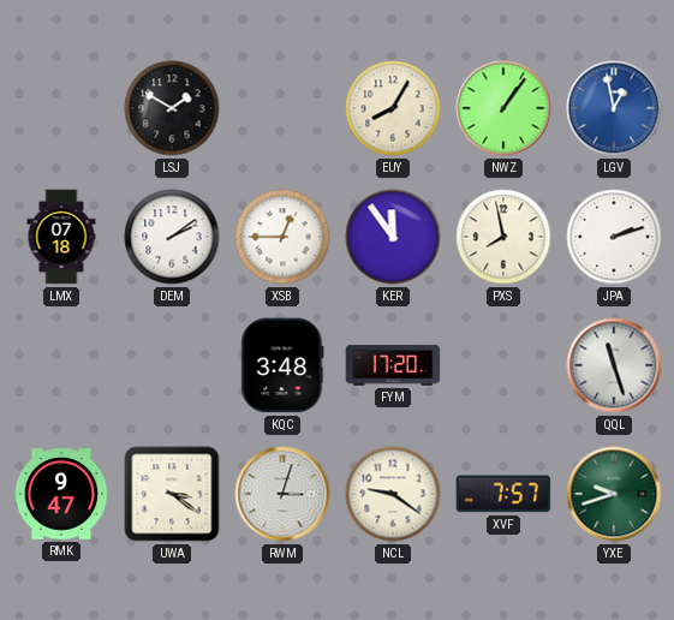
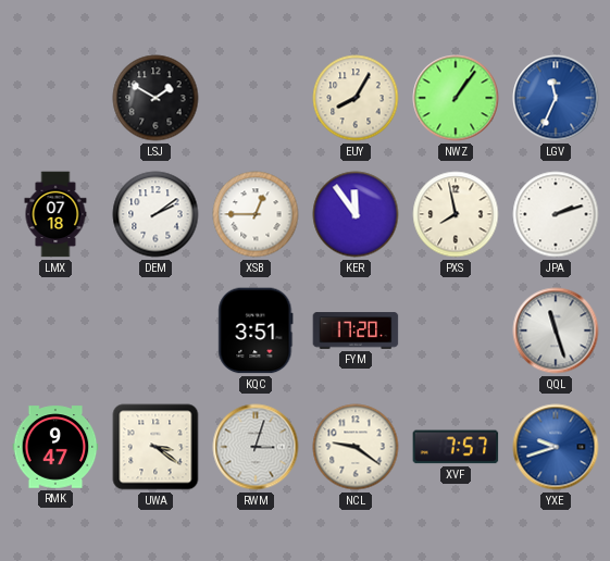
LGV: 12:58 -> 11:34
KQC: 3:48 -> 3:51
YXE dial: green -> blue
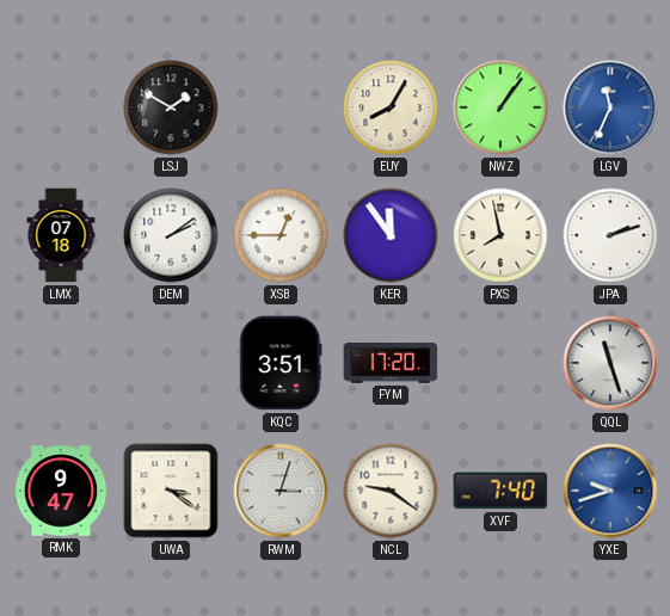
XVF: 7:57 -> 7:40
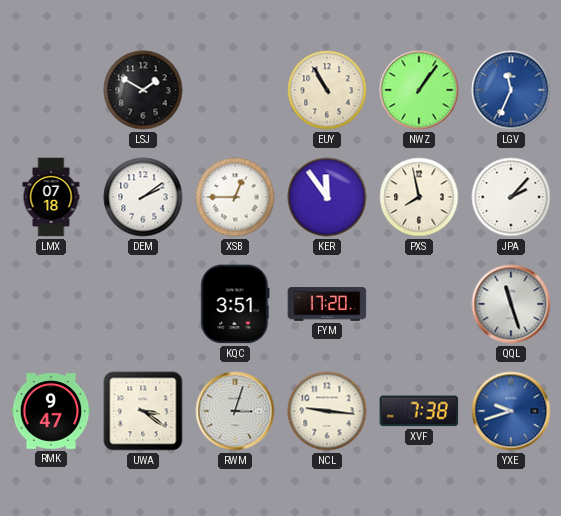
EUY: 8:05 -> 10:55
JPA: 2:12 -> 2:07
NCL: 9:21 -> 9:16
XVF: 7:40 -> 7:38
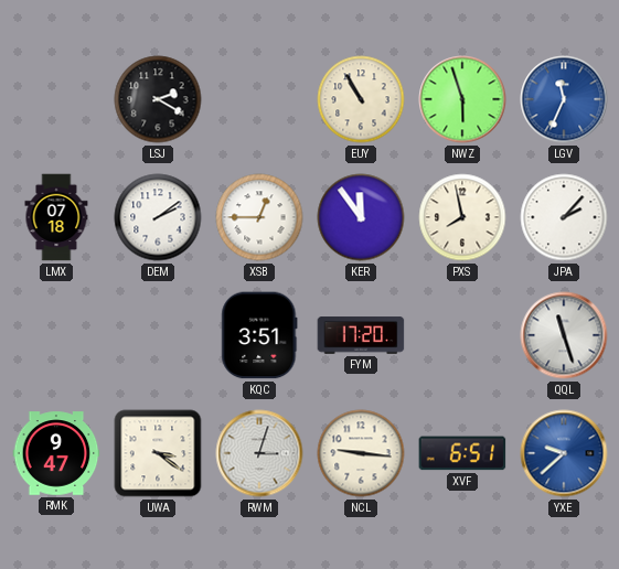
LSJ: 1:50 -> 2:20
NWZ: 1:06 -> 5:57
XVF: 7:38 -> 6:51
YXE: 9:42 -> 9:38
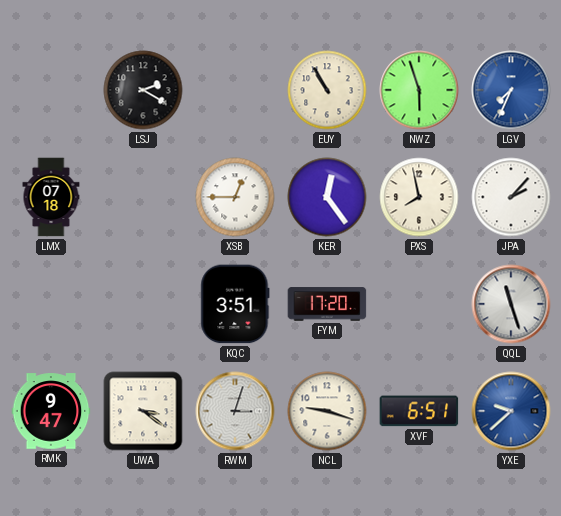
LGV: 11:34 -> 7:34
DEM: 2:09 -> none
KER: 11:54 -> 12:24
NCL: 9:16 -> 9:18
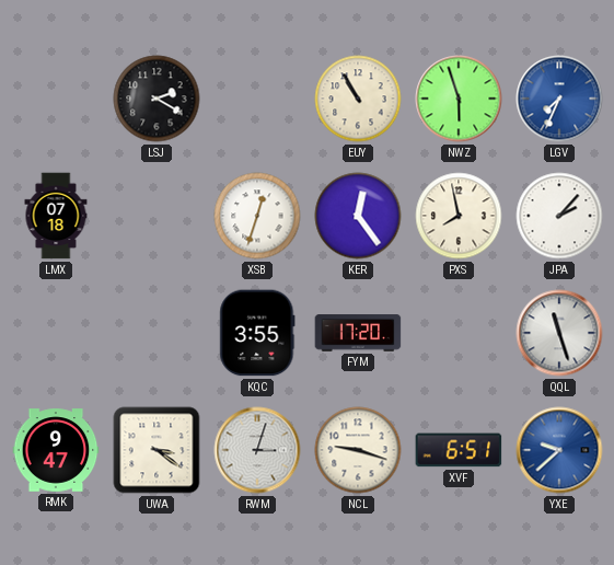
XSB: 12:45 -> 12:33
KQC: 3:51 -> 3:55
